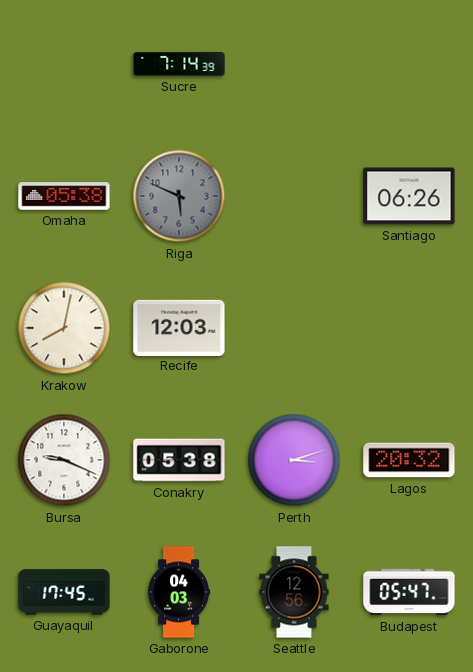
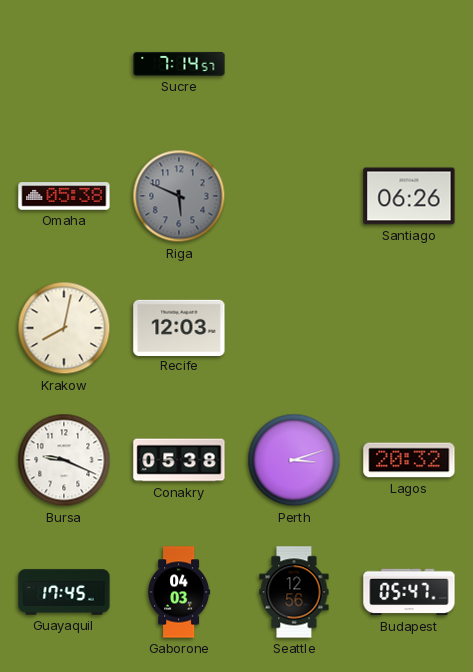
Sucre: 7:14:39 -> 7:14:57
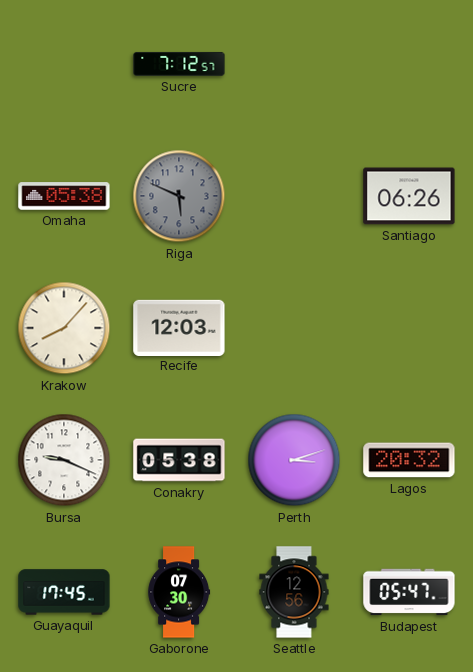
Sucre: 7:14 -> 7:12
Krakow: 8:02 -> 8:07
Gaborone: 04:03 -> 07:30
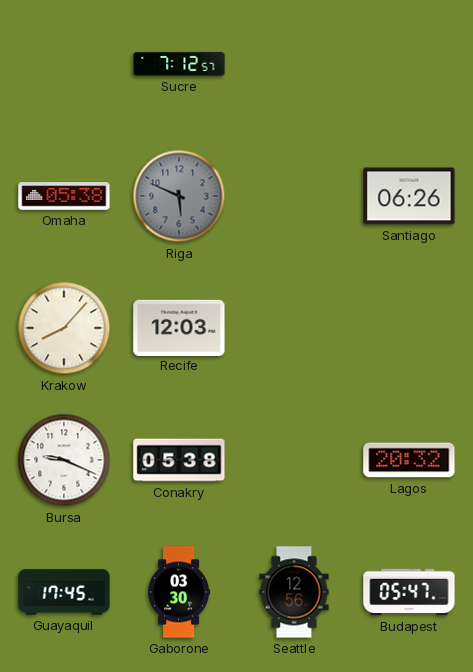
Perth: 3:12 -> none
Gaborone: 07:30 -> 03:30
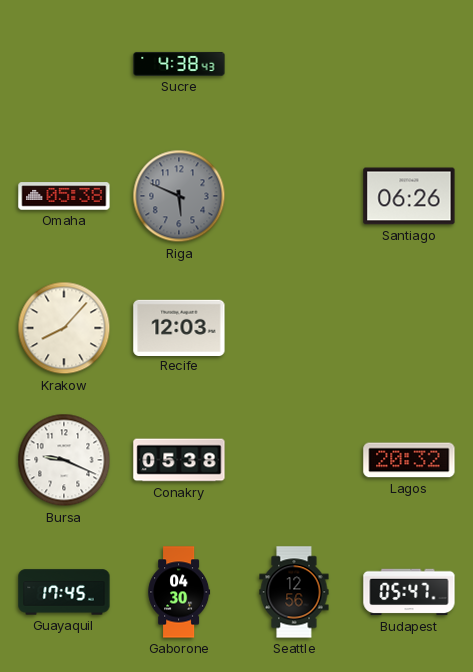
Sucre: 7:12 -> 4:38
Gaborone: 03:30 -> 04:30
